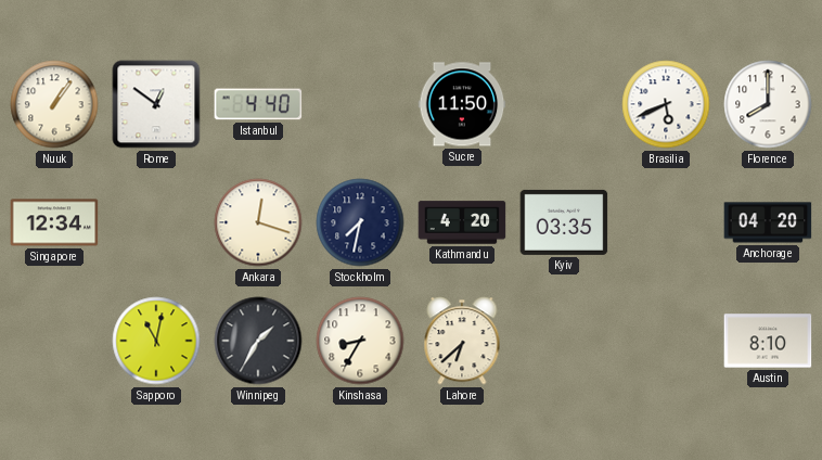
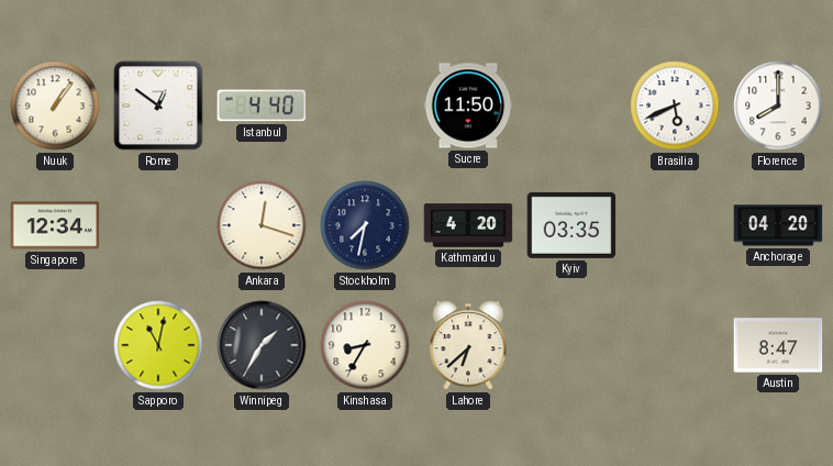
Austin: 8:10 -> 8:47
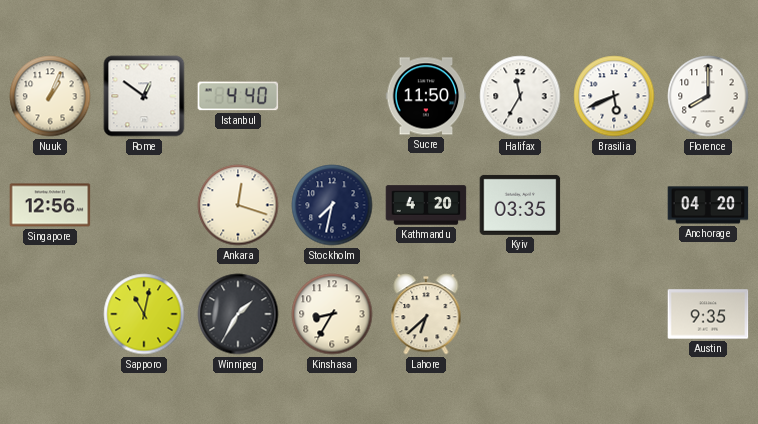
Nuuk: 1:06 -> 1:04
Halifax: none -> 11:35
Singapore: 12:34 -> 12:56
Austin: 8:47 -> 9:35
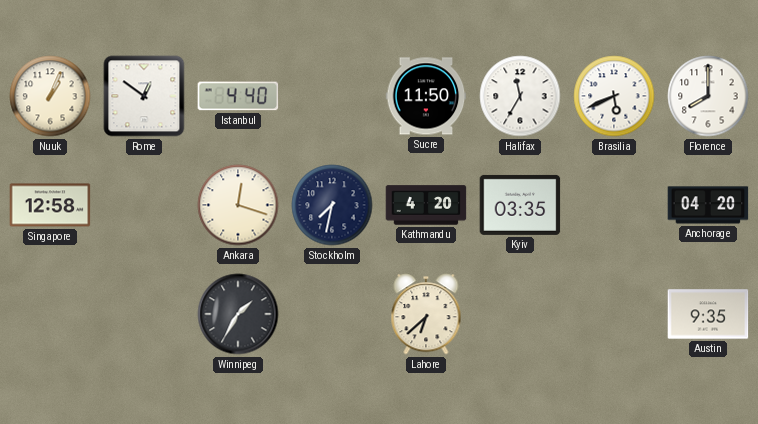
Singapore: 12:56 -> 12:58
Sapporo: 11:02 -> none
Kinshasa: 8:35 -> none
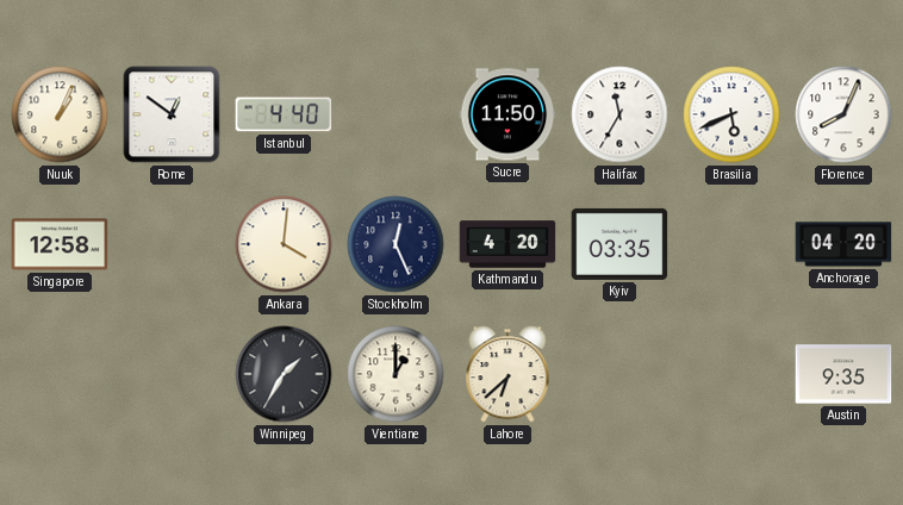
Florence: 8:00 -> 8:04
Ankara: 12:18 -> 4:01
Stockholm: 7:32 -> 12:26
Vientiane: none -> 1:00
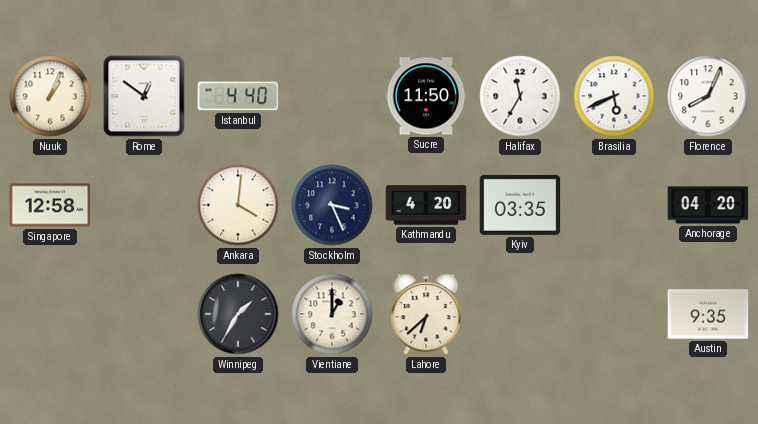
Stockholm: 12:26 -> 3:26
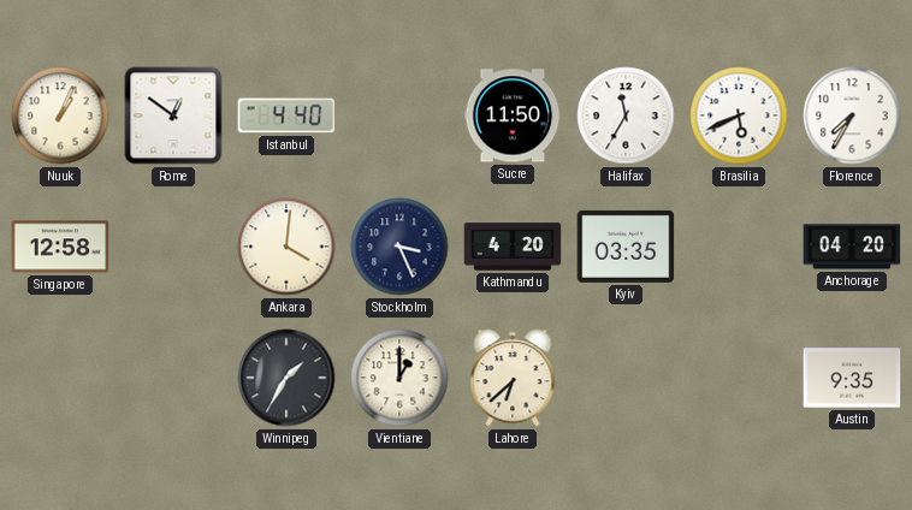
Florence: 8:04 -> 7:35
